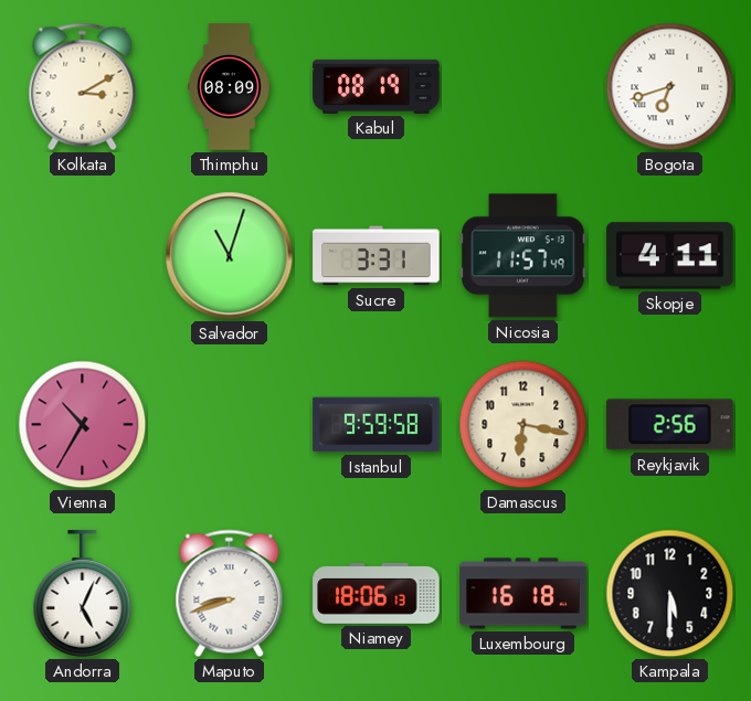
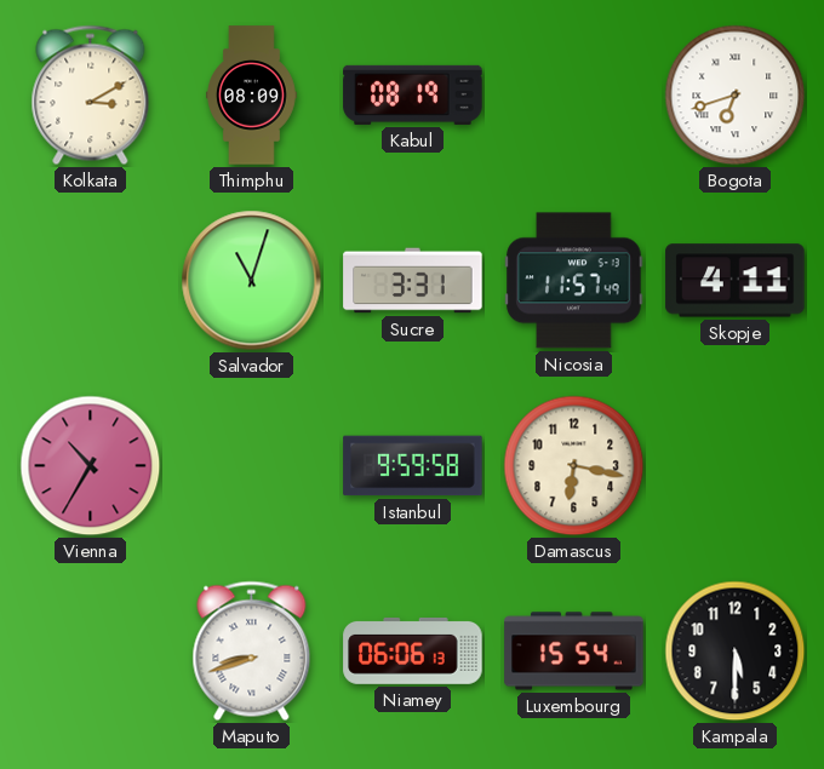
Reykjavik: 2:56 -> none
Andorra: 5:04 -> none
Niamey: 18:06 -> 06:06
Luxembourg: 16:18 -> 15:54
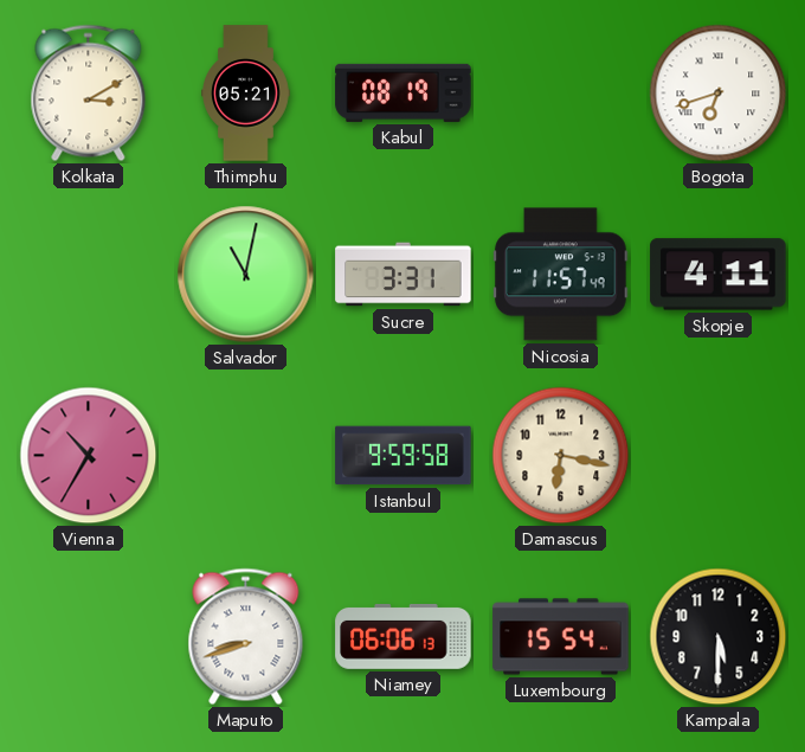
Thimphu: 08:09 -> 05:21
Salvador: 11:03 -> 11:02
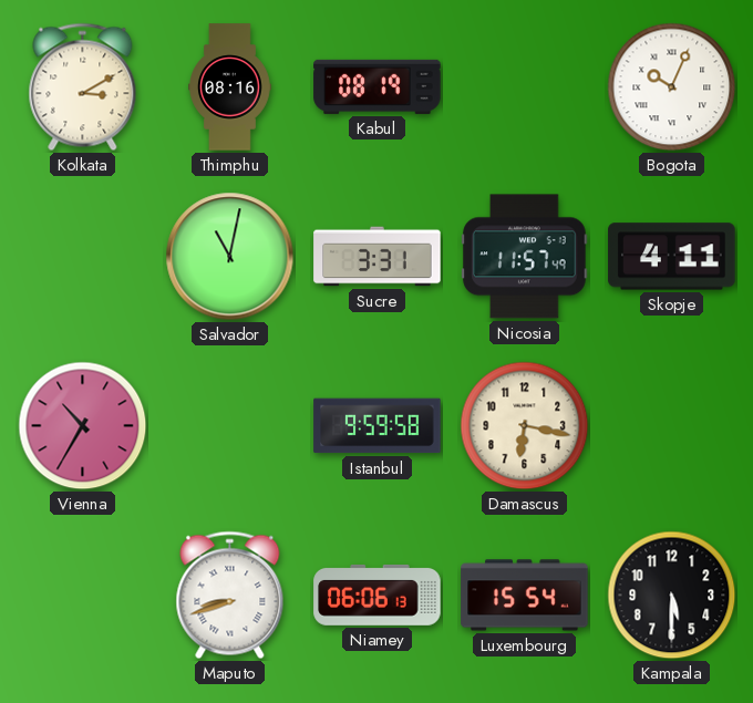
Thimphu: 05:21 -> 08:16
Bogota: 6:42 -> 10:04
